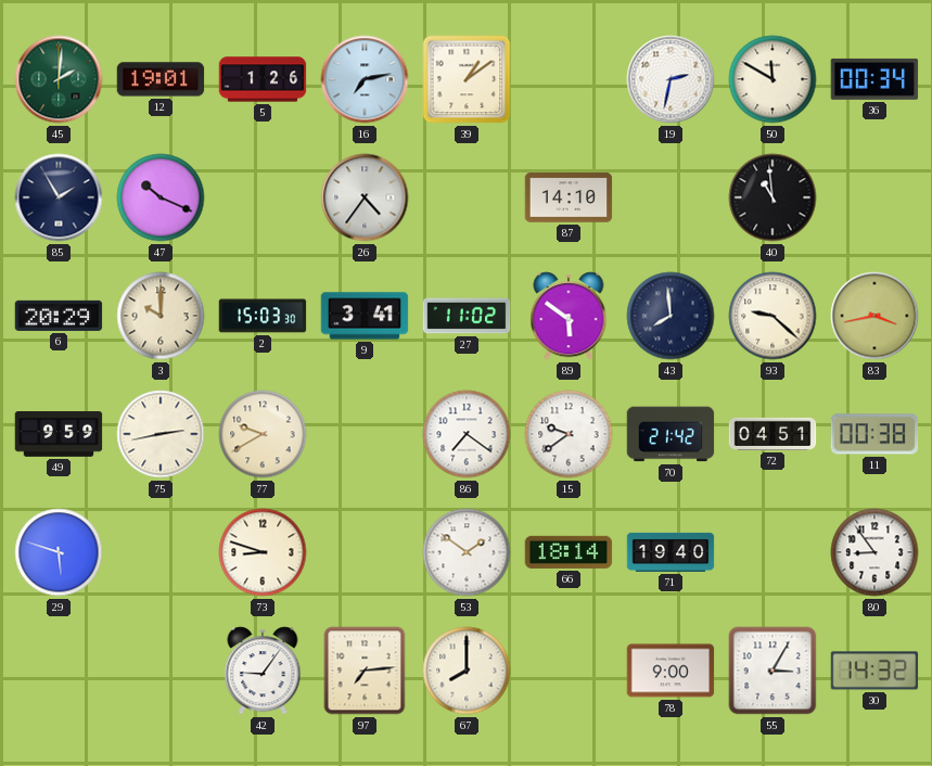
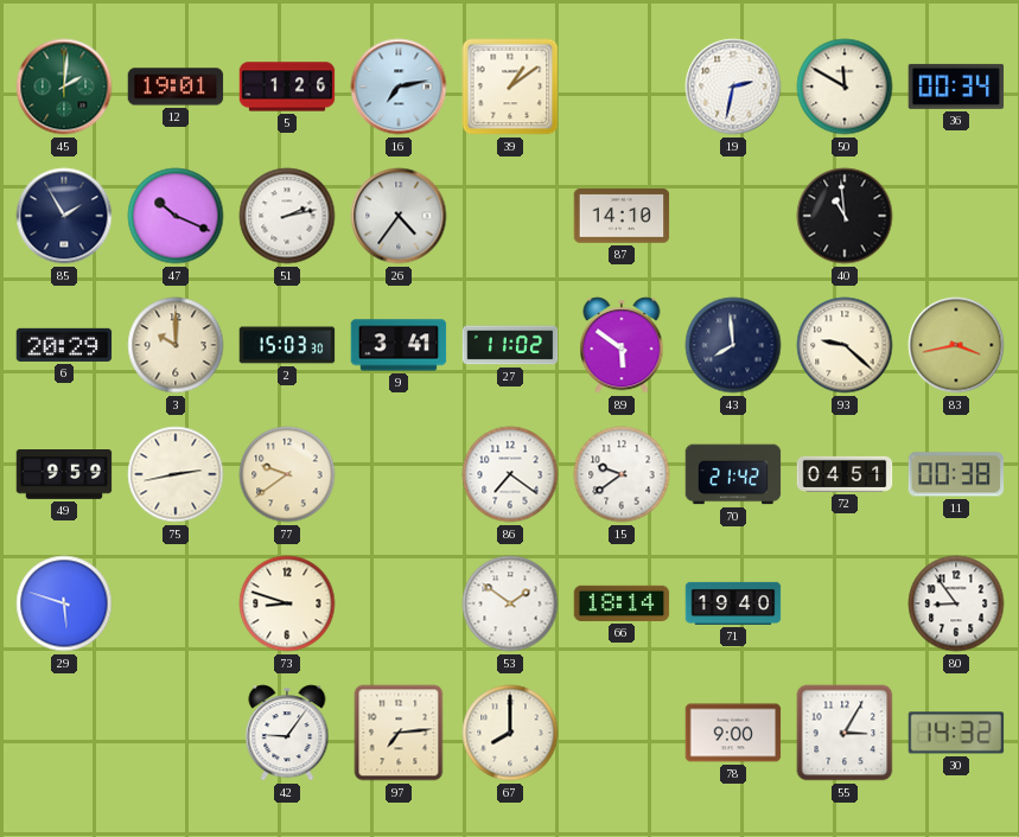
51: none -> 2:13
77: 9:40 -> 9:39
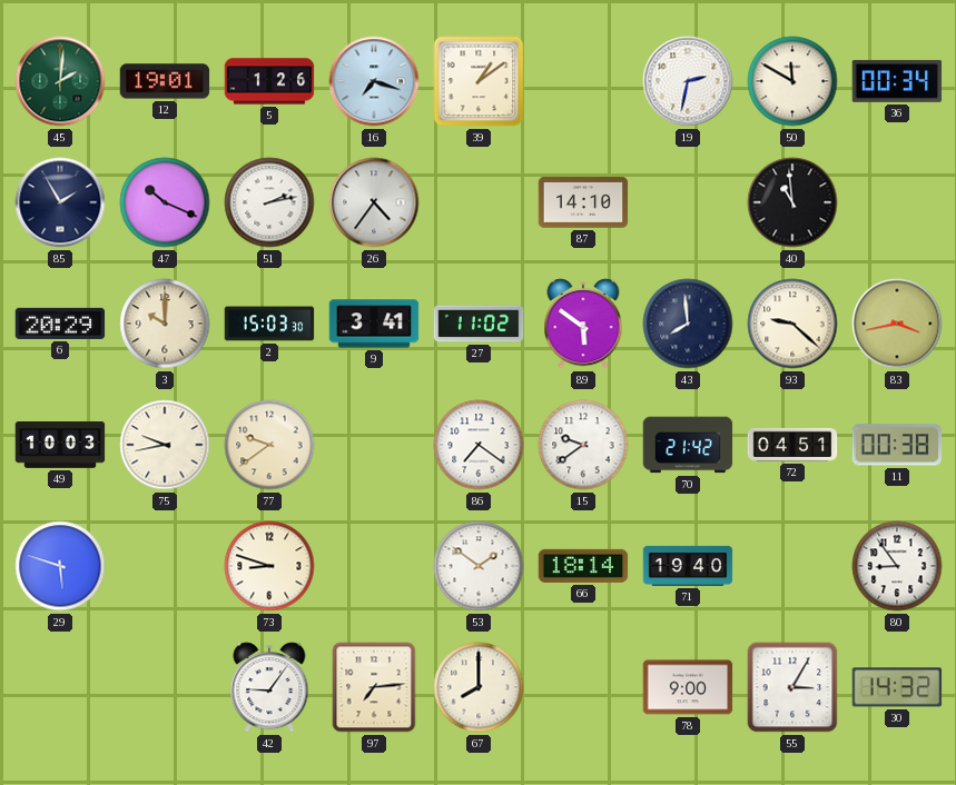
16: 7:13 -> 7:18
49: 9:59 -> 10:03
75: 2:43 -> 9:43
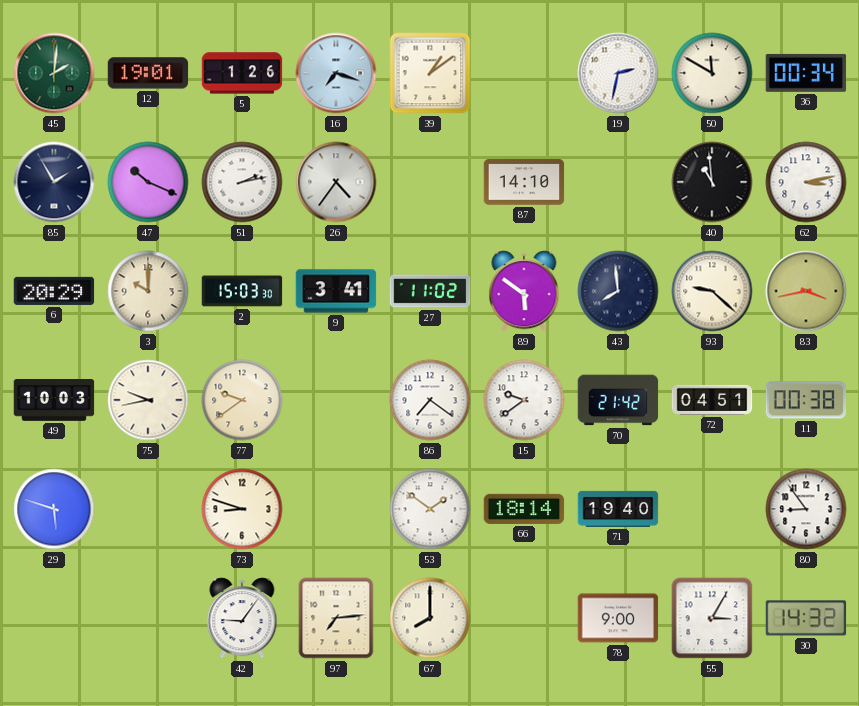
62: none -> 3:13
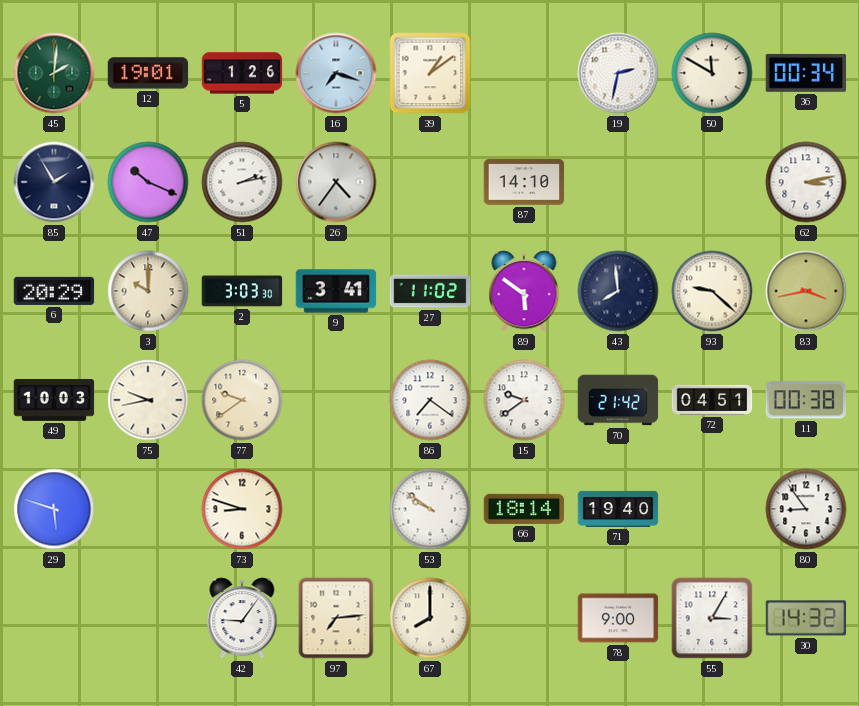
40: 10:59 -> none
2: 15:03 -> 3:03
53: 1:51 -> 9:51
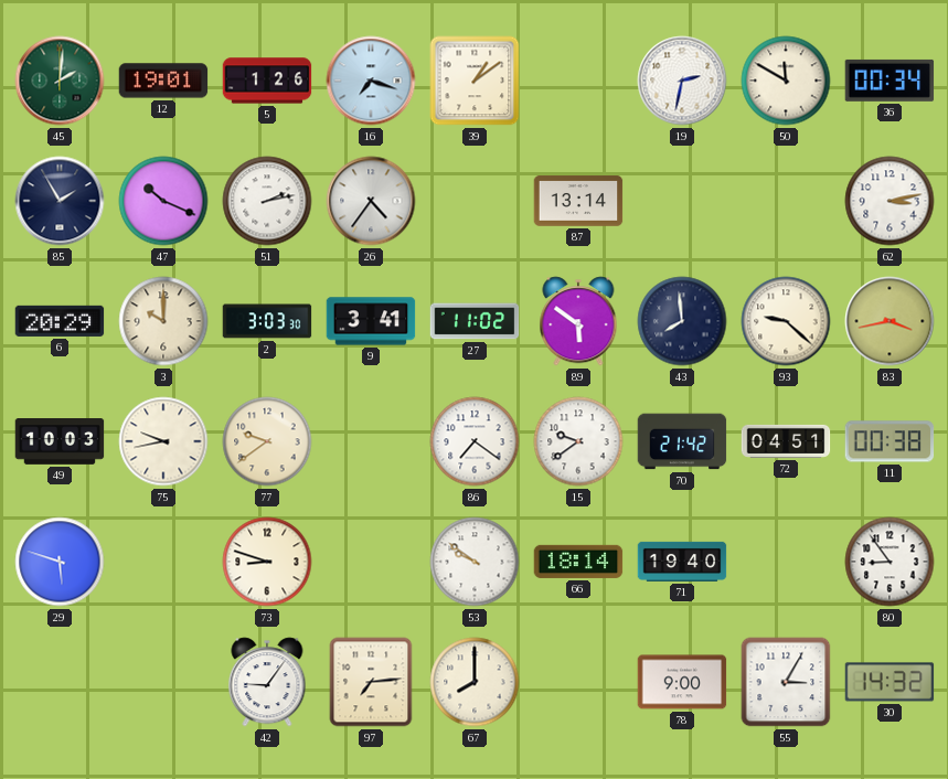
87: 14:10 -> 13:14
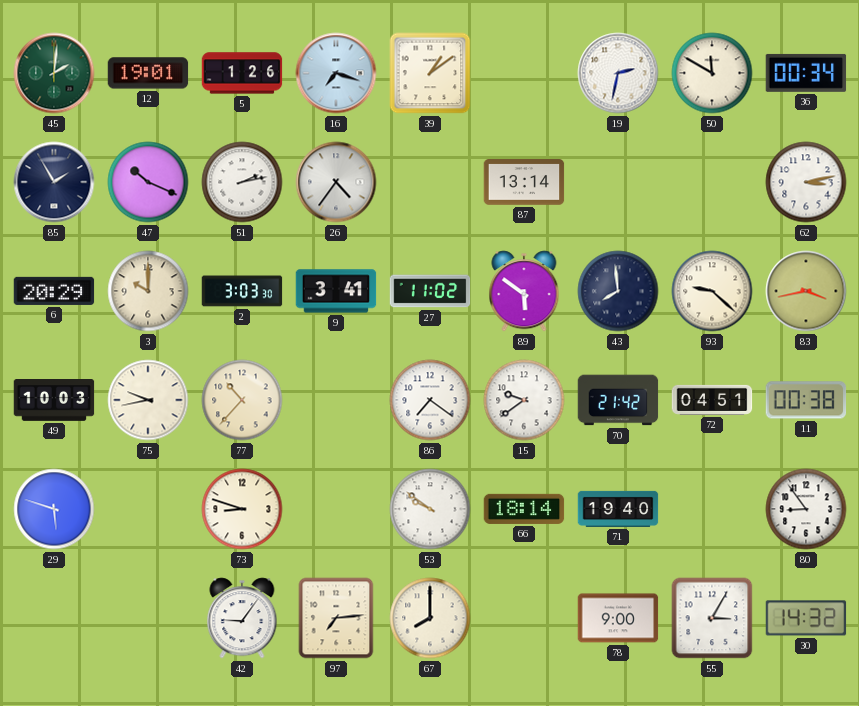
77: 9:39 -> 10:37
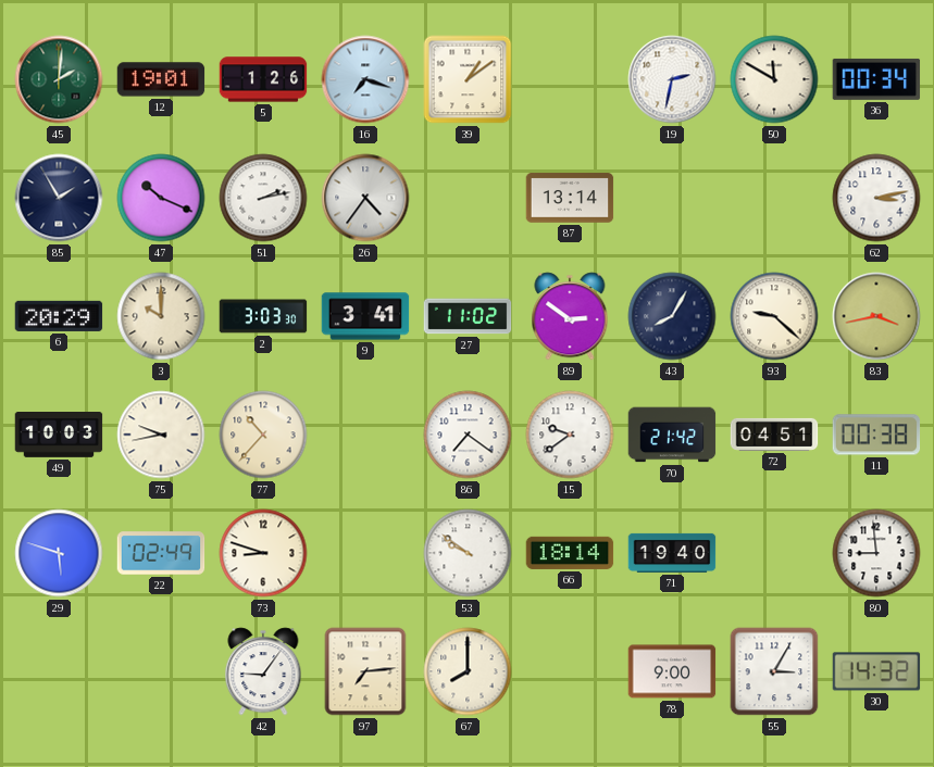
89: 5:51 -> 2:51
43: 7:59 -> 8:05
22: none -> 02:49
80: 8:54 -> 8:59
